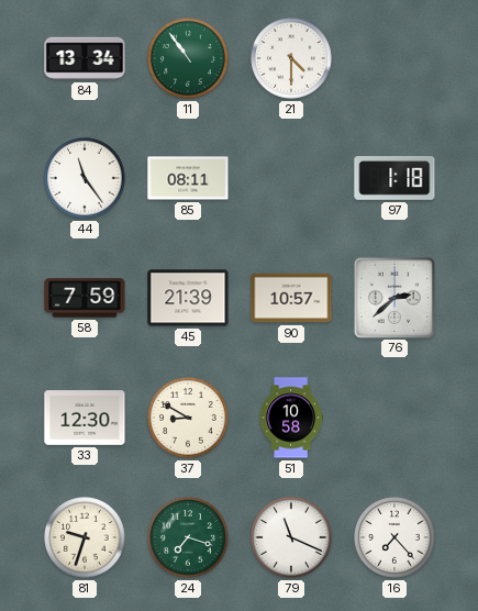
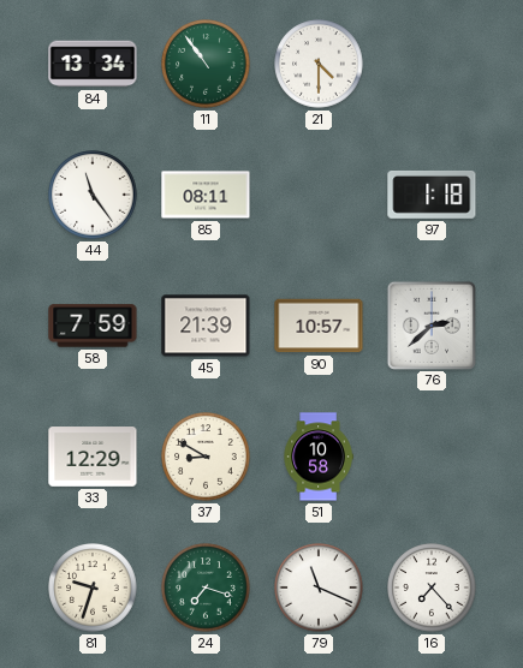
33: 12:30 -> 12:29
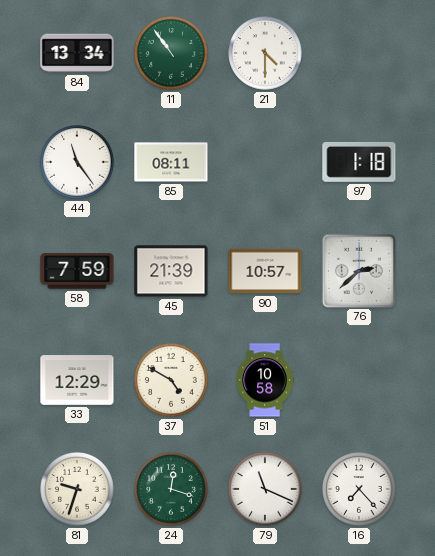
37: 8:50 -> 4:50
24: 7:18 -> 12:18
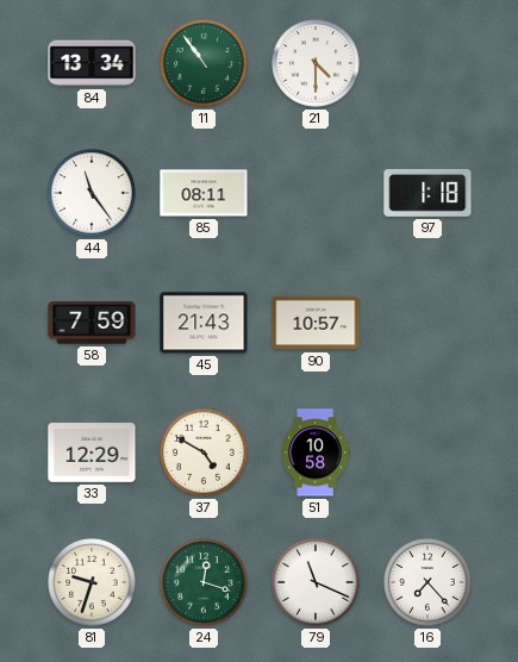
45: 21:39 -> 21:43
76: 2:38 -> none
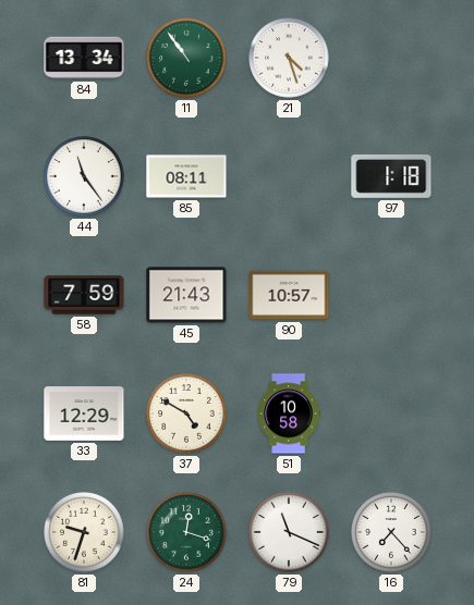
21: 4:30 -> 4:27
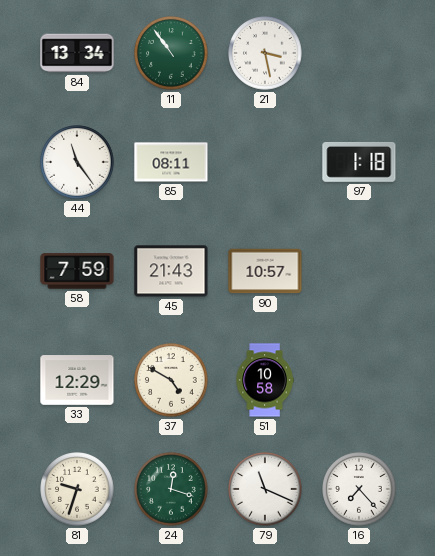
21: 4:27 -> 3:28
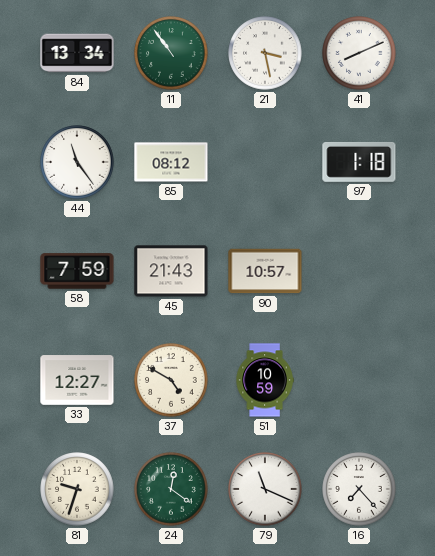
41: none -> 8:11
85: 08:11 -> 08:12
33: 12:29 -> 12:27
51: 10:58 -> 10:59
24: 12:18 -> 12:21
